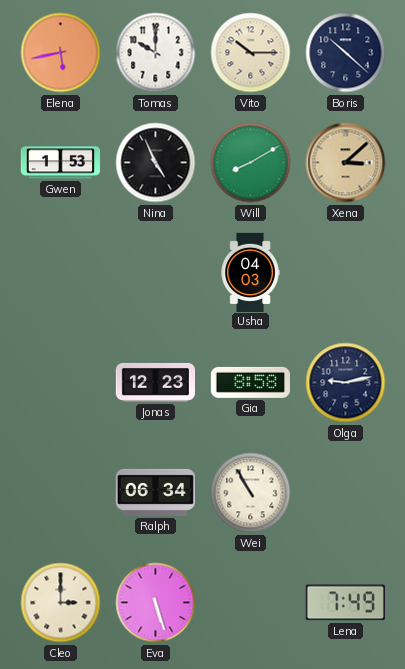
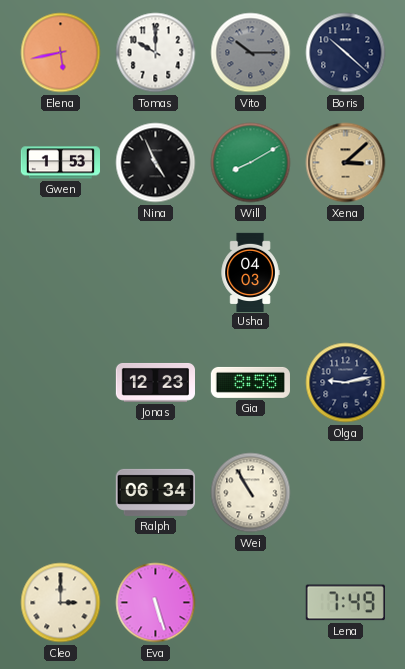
Vito dial: cream -> grey
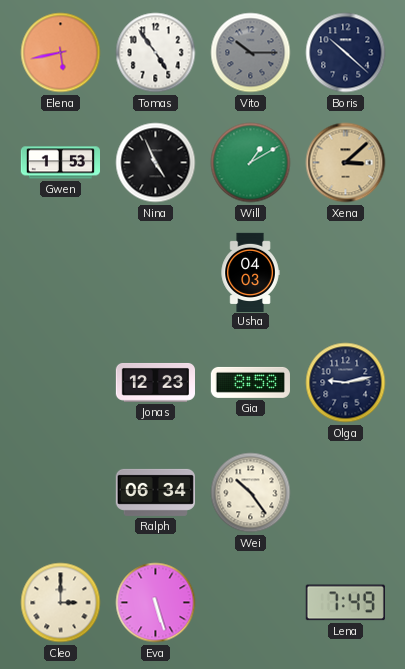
Tomas: 10:00 -> 4:54
Will: 8:10 -> 1:10
Wei: 10:55 -> 10:24
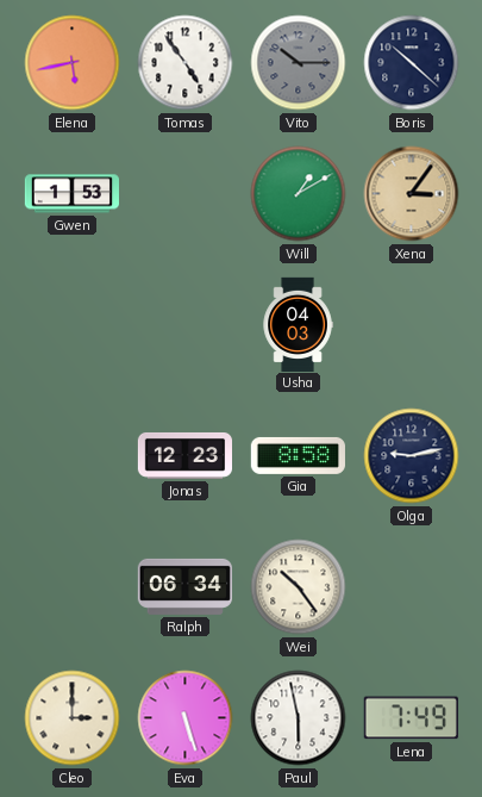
Nina: 4:56 -> none
Xena: 3:08 -> 3:06
Paul: none -> 5:58
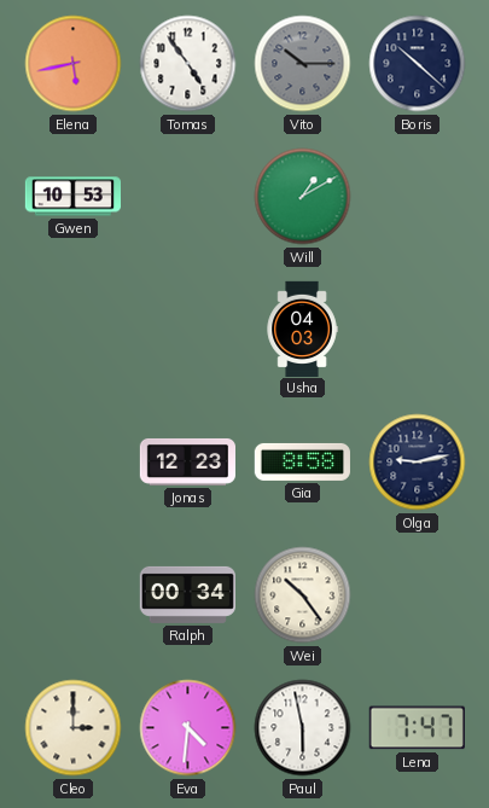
Gwen: 1:53 -> 10:53
Xena: 3:06 -> none
Ralph: 06:34 -> 00:34
Eva: 5:27 -> 4:31
Lena: 7:49 -> 7:47
